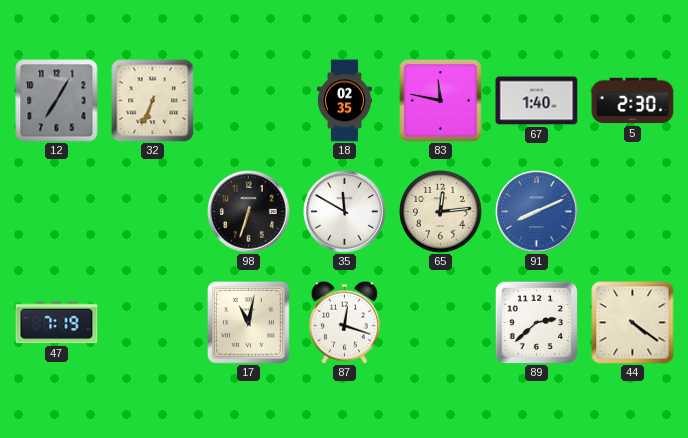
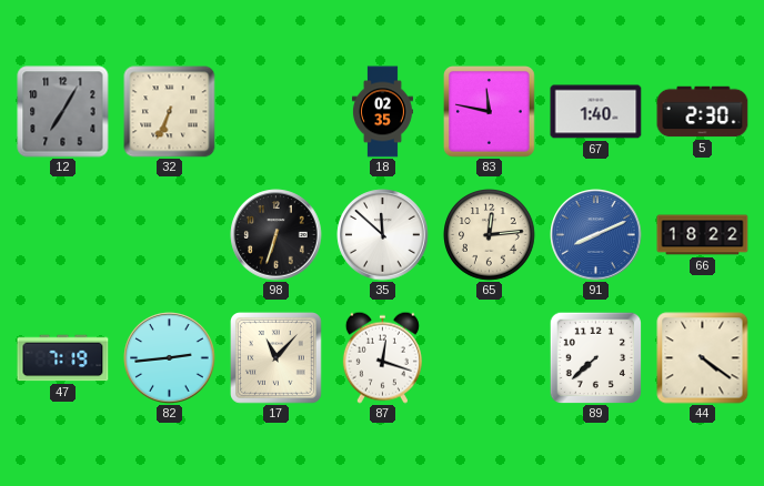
35: 11:50 -> 11:52
66: none -> 18:22
82: none -> 2:44
17: 11:02 -> 11:07
89: 2:38 -> 7:38
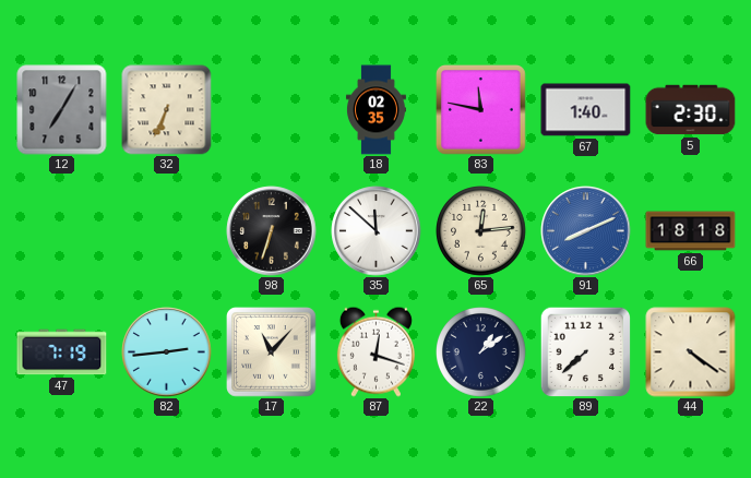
66: 18:22 -> 18:18
22: none -> 1:09
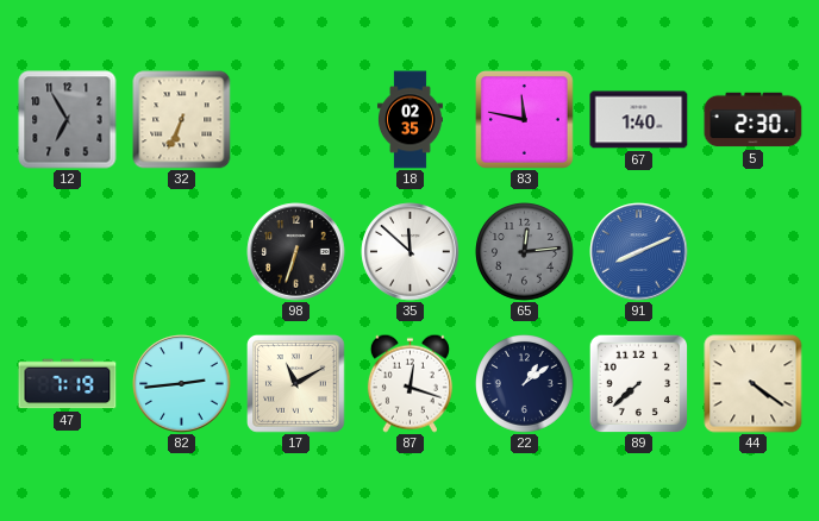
12: 7:05 -> 6:55
65 dial: cream -> grey
66: 18:18 -> none
17: 11:07 -> 11:10
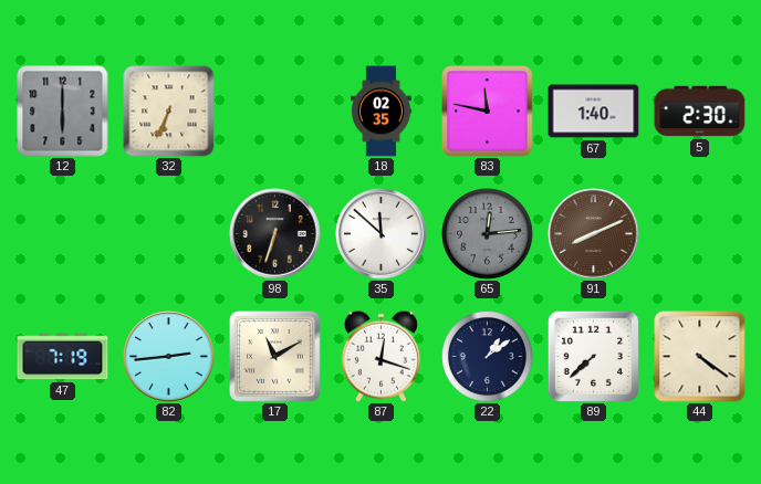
12: 6:55 -> 6:00
91 dial: blue -> brown
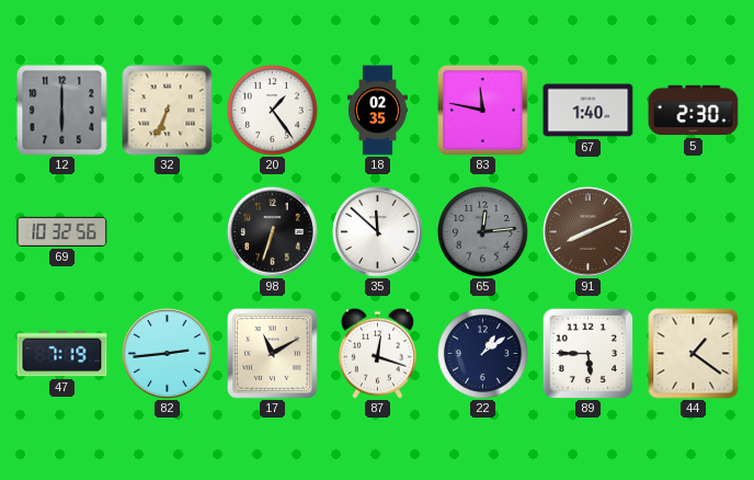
20: none -> 1:24
69: none -> 10:32
89: 7:38 -> 5:45
44: 4:21 -> 1:21
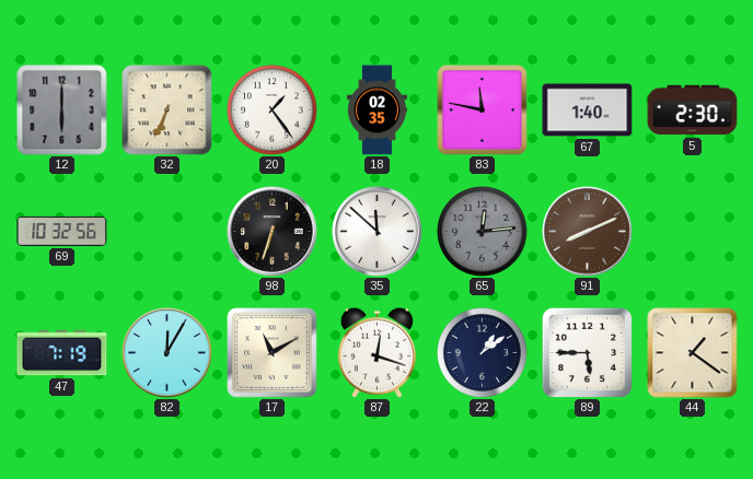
82: 2:44 -> 12:05
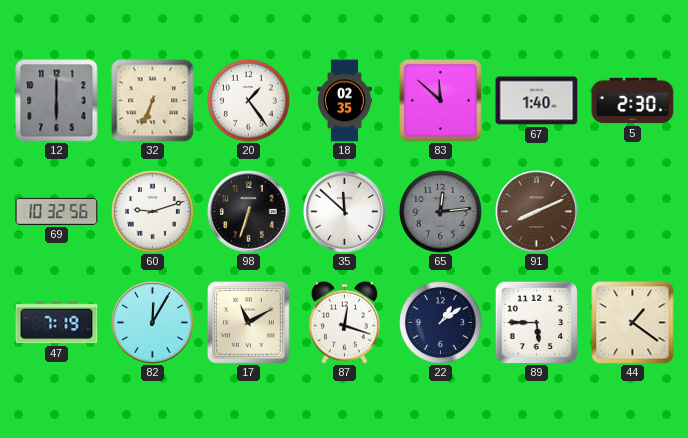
83: 11:47 -> 11:52
60: none -> 9:12
